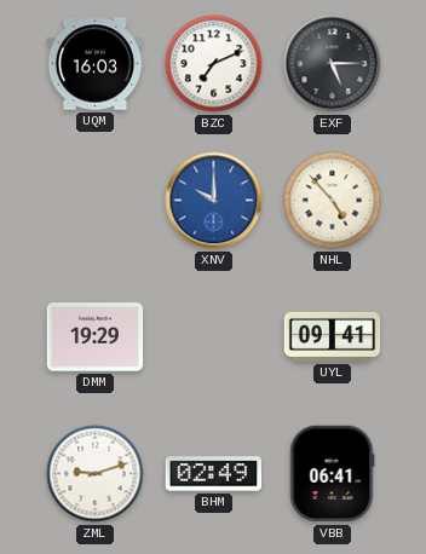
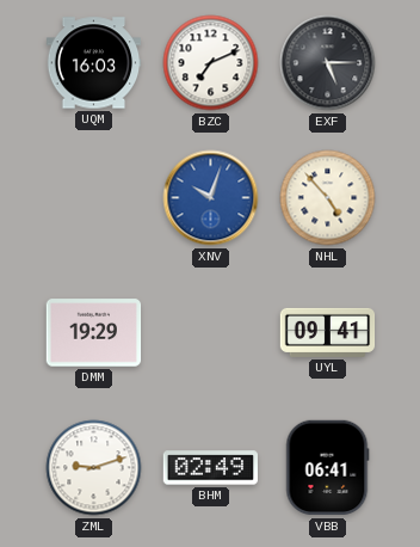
XNV: 10:00 -> 10:03
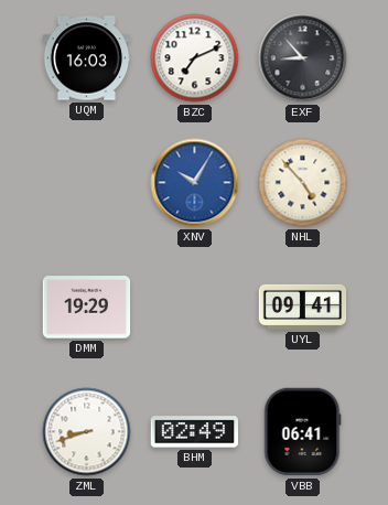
EXF: 5:15 -> 8:53
XNV: 10:03 -> 10:05
ZML: 9:12 -> 8:42
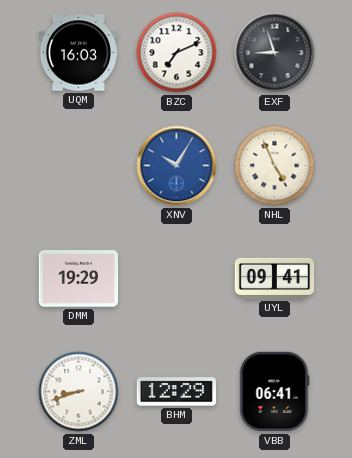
EXF: 8:53 -> 8:57
NHL: 4:53 -> 4:56
BHM: 02:49 -> 12:29
